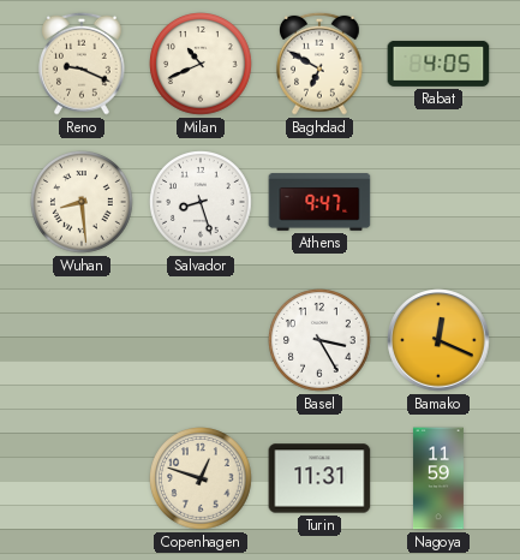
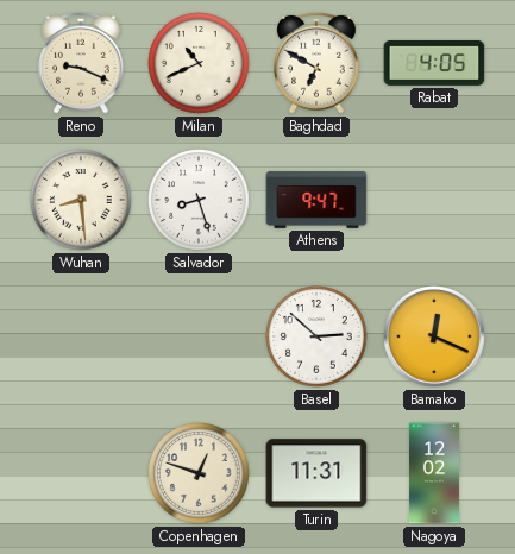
Basel: 3:25 -> 2:52
Nagoya: 11:59 -> 12:02
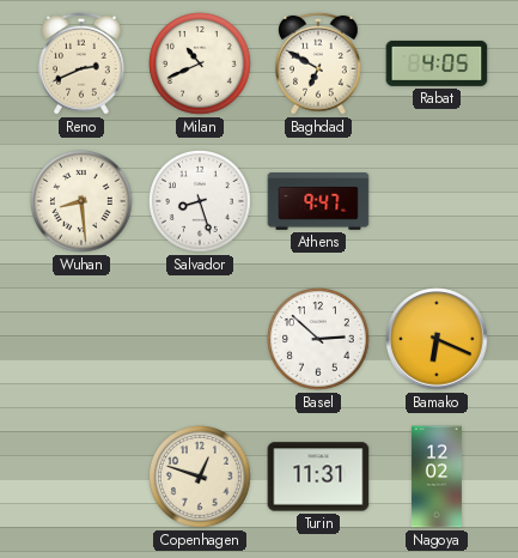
Reno: 9:19 -> 2:41
Bamako: 12:19 -> 6:19
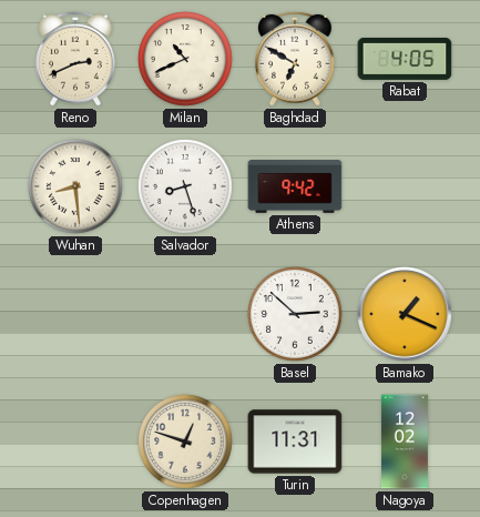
Athens: 9:47 -> 9:42
Bamako: 6:19 -> 1:19
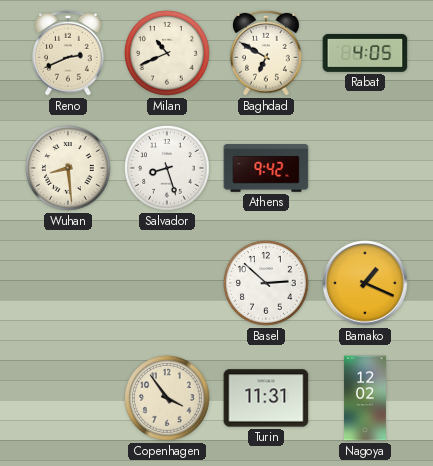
Copenhagen: 12:48 -> 3:54
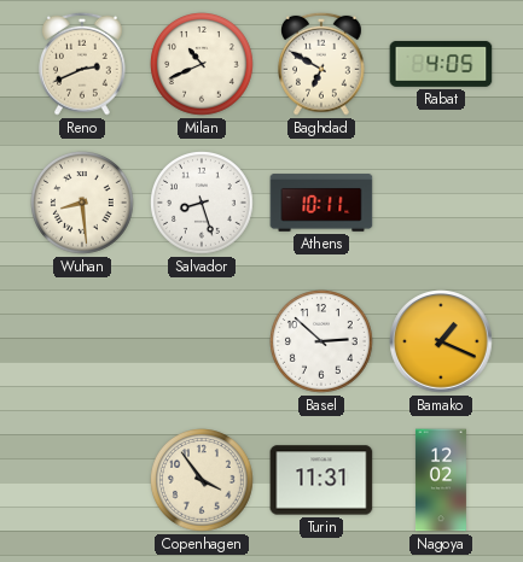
Athens: 9:42 -> 10:11
